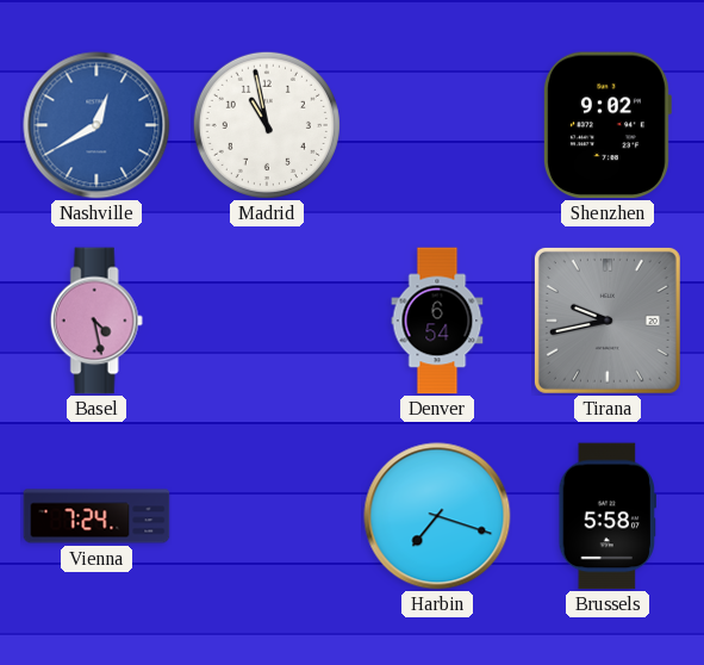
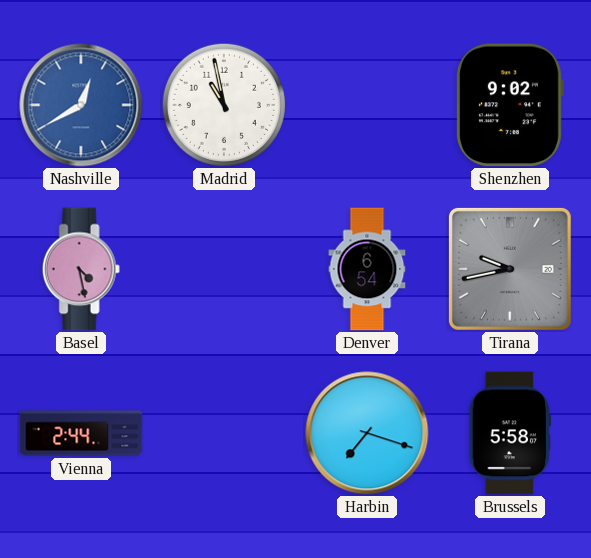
Vienna: 7:24 -> 2:44
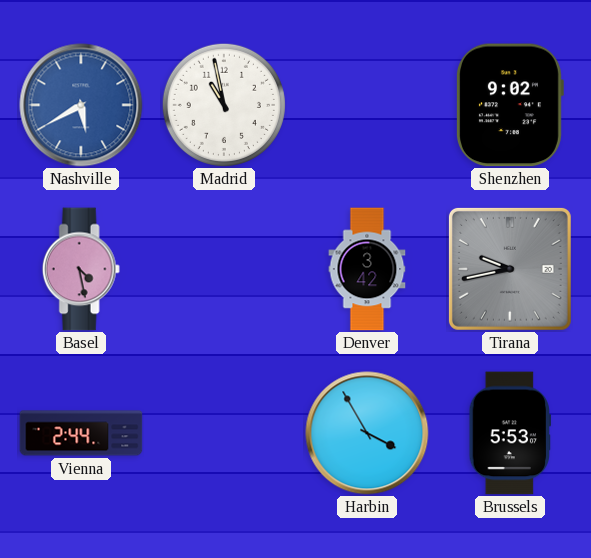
Nashville: 12:40 -> 5:40
Denver: 6:54 -> 3:42
Harbin: 7:18 -> 3:55
Brussels: 5:58 -> 5:53
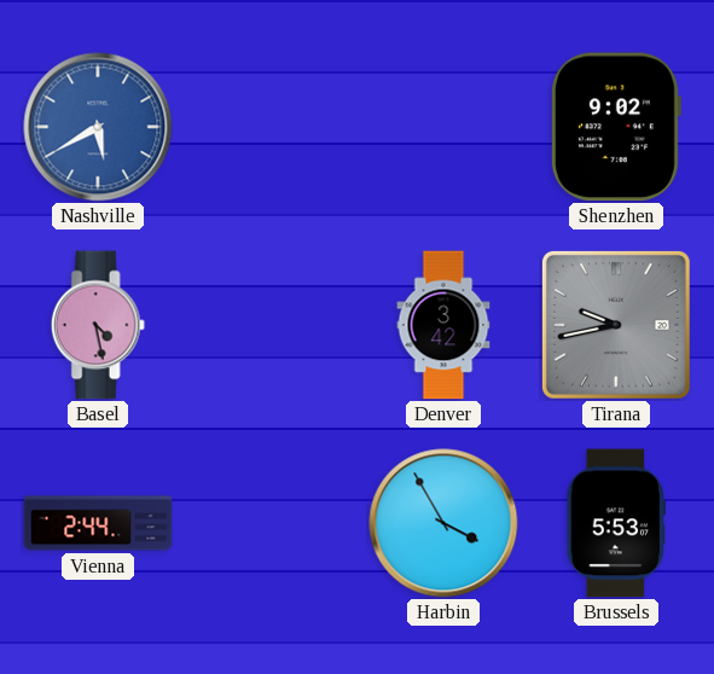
Madrid: 10:58 -> none
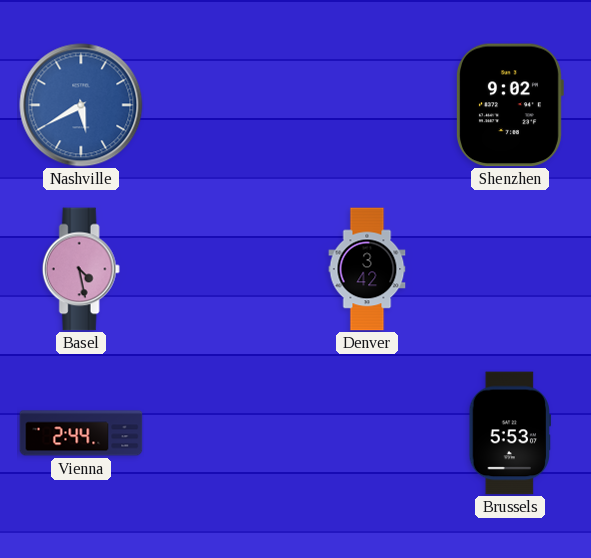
Tirana: 9:43 -> none
Harbin: 3:55 -> none
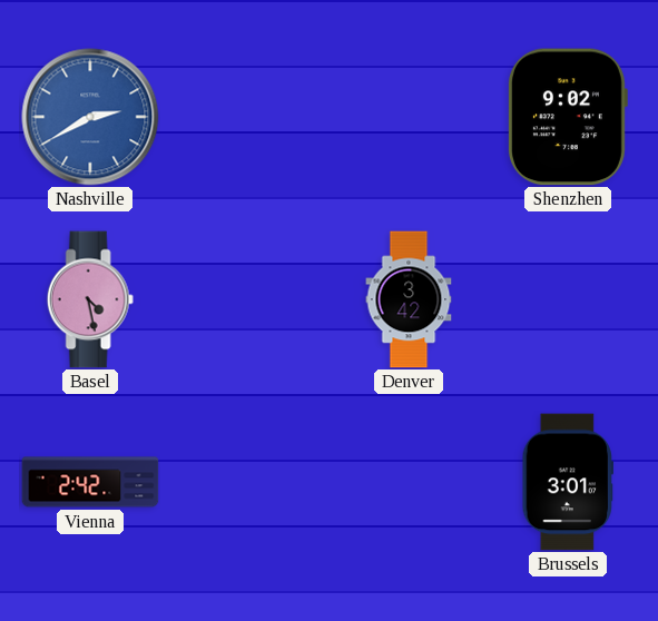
Nashville: 5:40 -> 2:40
Vienna: 2:44 -> 2:42
Brussels: 5:53 -> 3:01
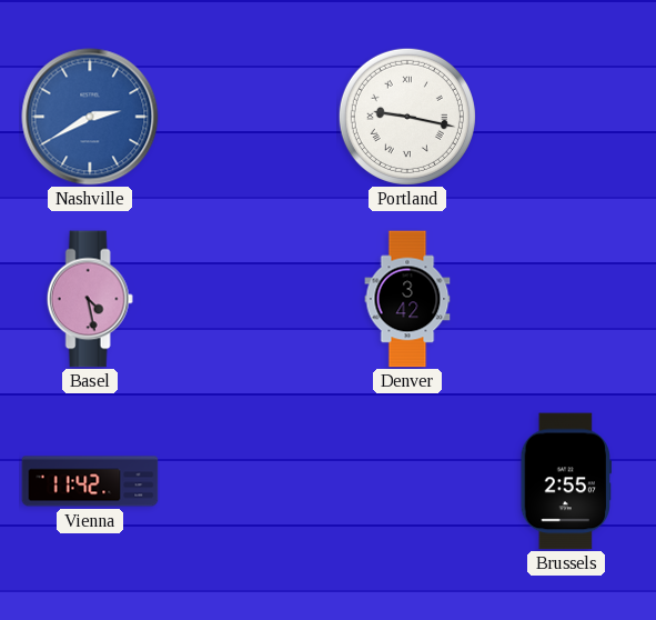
Portland: none -> 9:17
Shenzhen: 9:02 -> none
Vienna: 2:42 -> 11:42
Brussels: 3:01 -> 2:55
